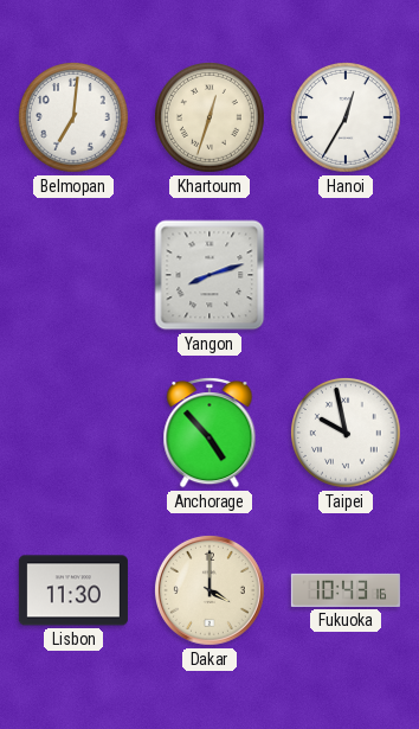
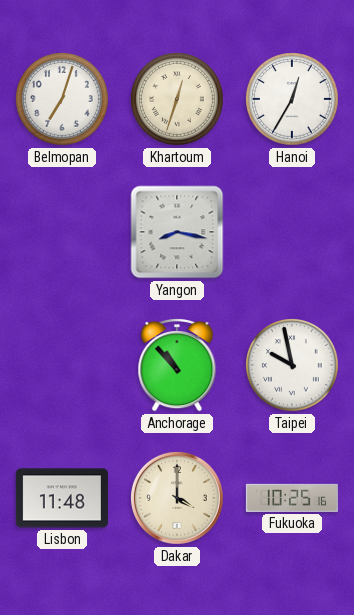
Belmopan: 7:01 -> 7:03
Yangon: 8:12 -> 8:17
Anchorage: 4:53 -> 10:53
Lisbon: 11:30 -> 11:48
Fukuoka: 10:43 -> 10:25
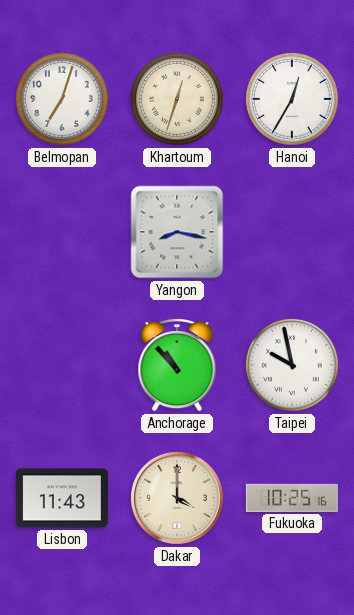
Lisbon: 11:48 -> 11:43
